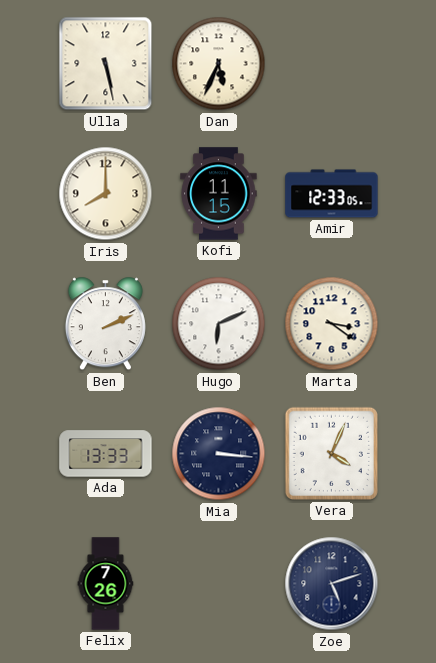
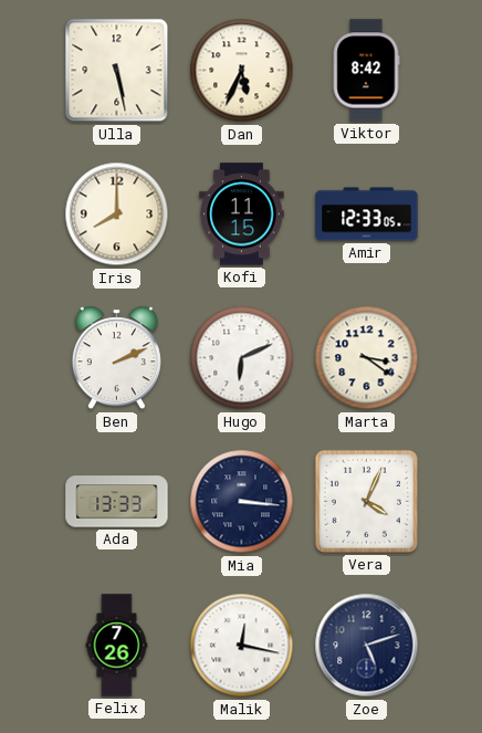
Viktor: none -> 8:42
Malik: none -> 12:17
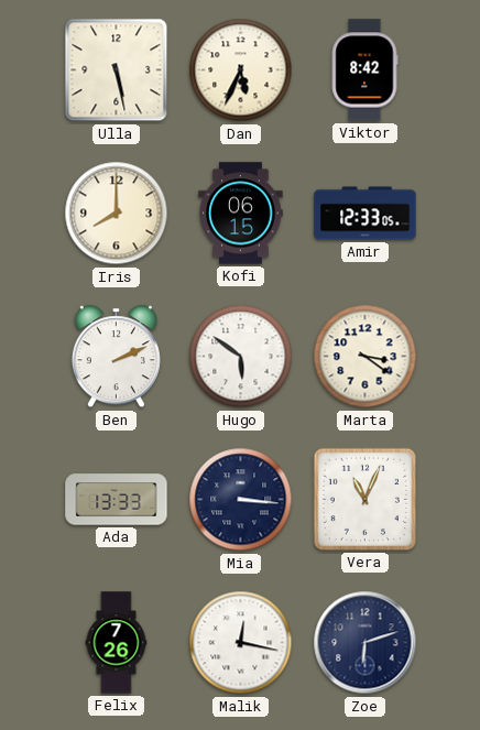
Kofi: 11:15 -> 06:15
Hugo: 6:11 -> 5:51
Vera: 4:04 -> 11:04
Zoe: 5:12 -> 6:12
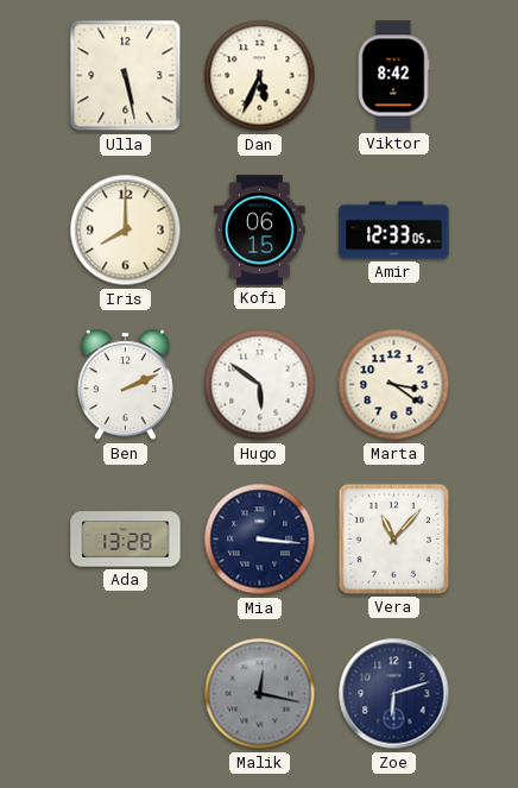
Ada: 13:33 -> 13:28
Vera: 11:04 -> 11:07
Felix: 7:26 -> none
Malik dial: white -> grey
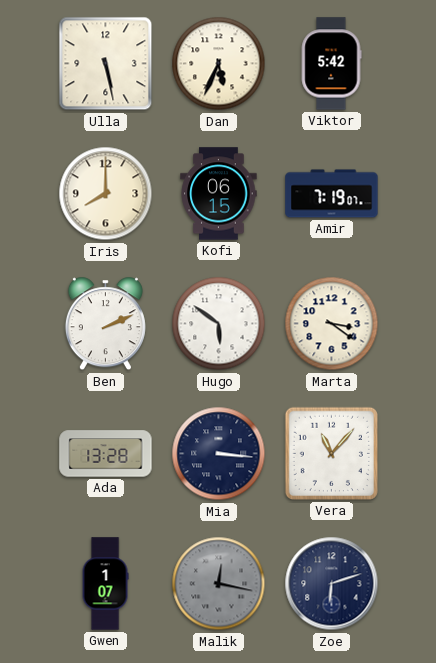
Viktor: 8:42 -> 5:42
Amir: 12:33 -> 7:19
Gwen: none -> 1:07
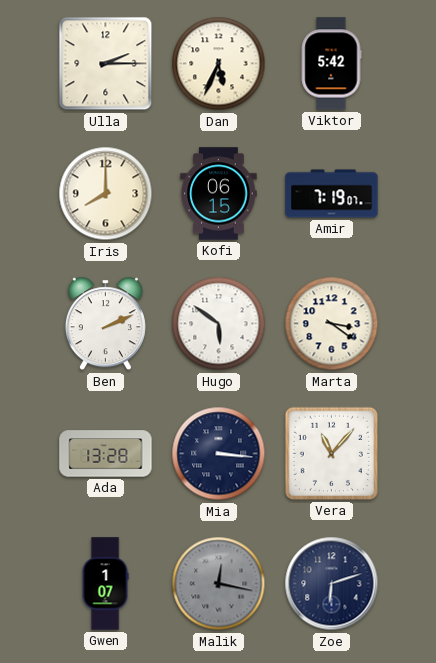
Ulla: 5:28 -> 2:15
